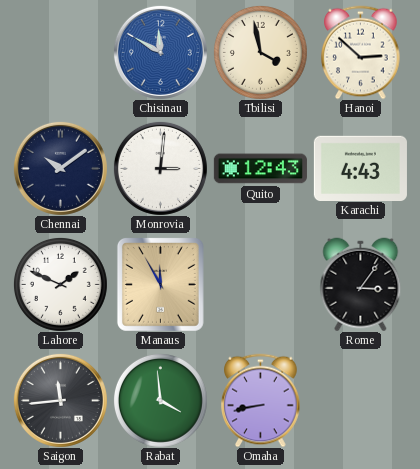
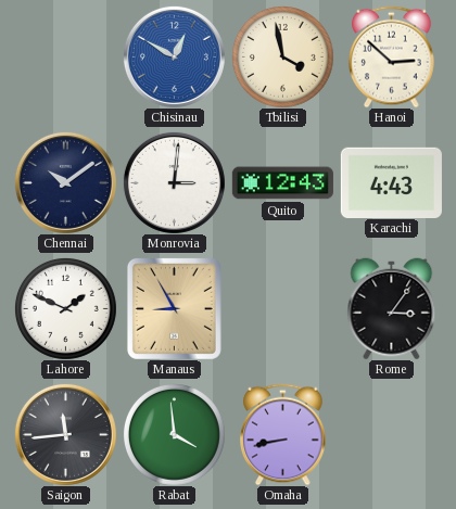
Chisinau: 11:50 -> 12:50
Manaus: 11:55 -> 8:55
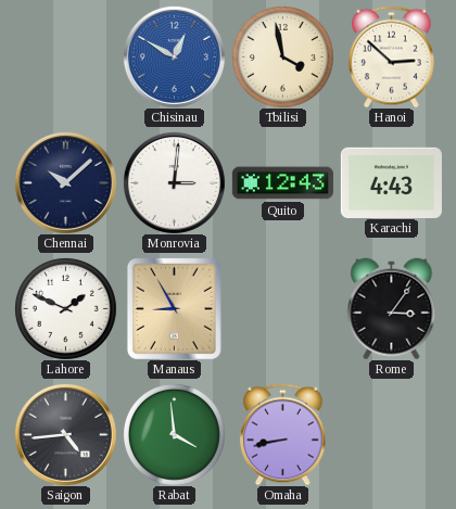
Chennai: 10:09 -> 10:08
Saigon: 11:44 -> 4:44
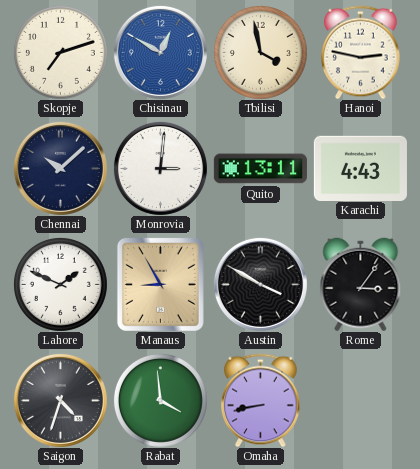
Skopje: none -> 7:12
Hanoi: 2:52 -> 2:47
Quito: 12:43 -> 13:11
Austin: none -> 3:50
Saigon: 4:44 -> 4:33
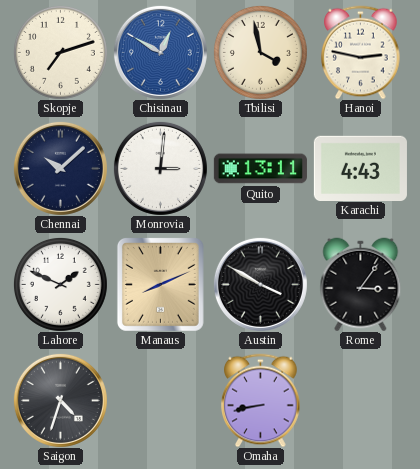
Manaus: 8:55 -> 8:11
Rabat: 3:59 -> none
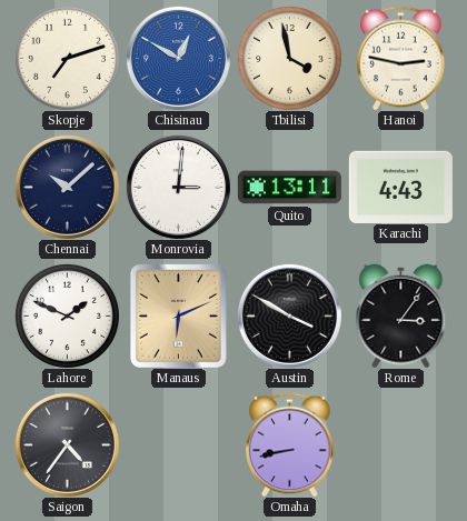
Manaus: 8:11 -> 6:11
Saigon: 4:33 -> 4:36
